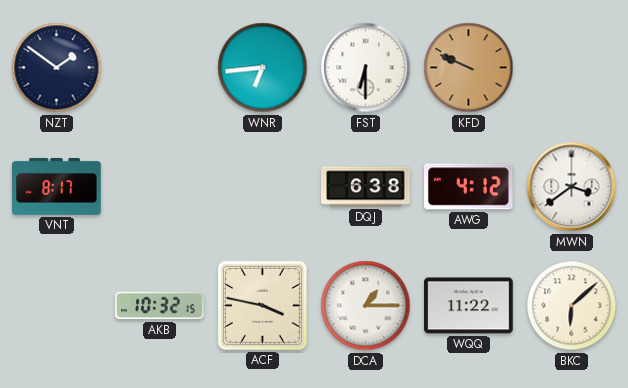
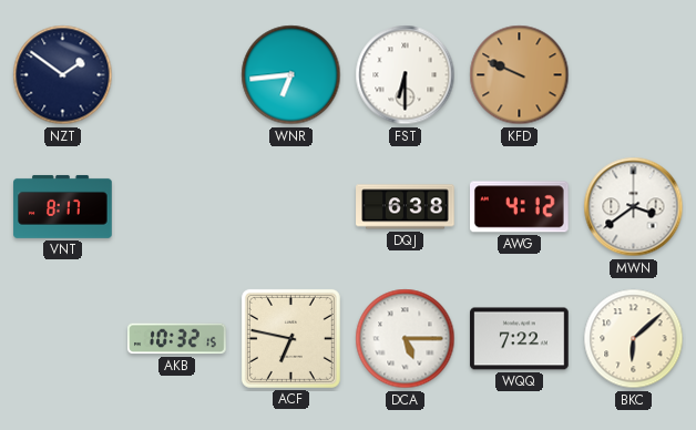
ACF: 3:47 -> 6:47
DCA: 1:15 -> 5:15
WQQ: 11:22 -> 7:22
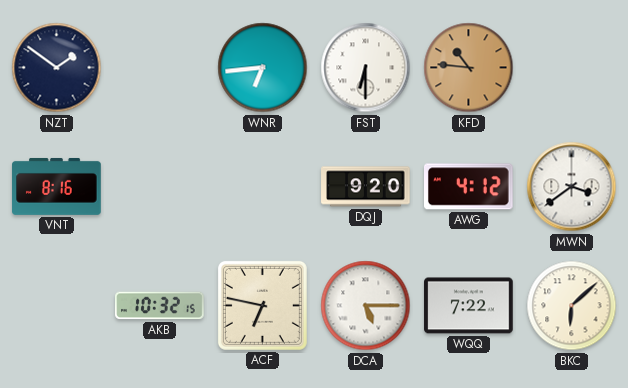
KFD: 9:49 -> 10:46
VNT: 8:17 -> 8:16
DQJ: 6:38 -> 9:20
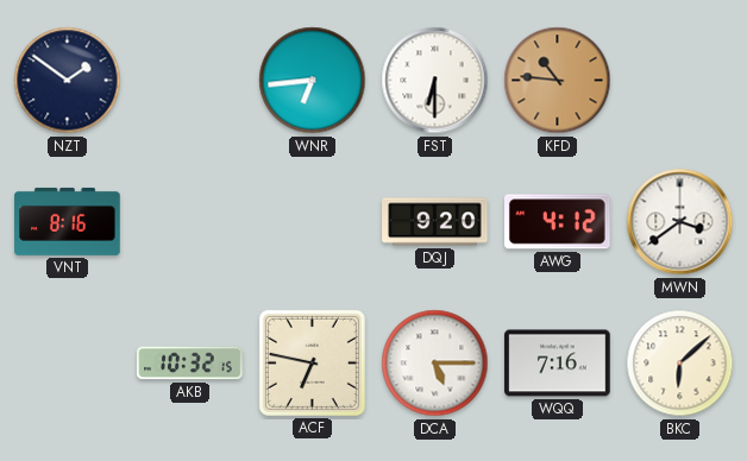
WQQ: 7:22 -> 7:16
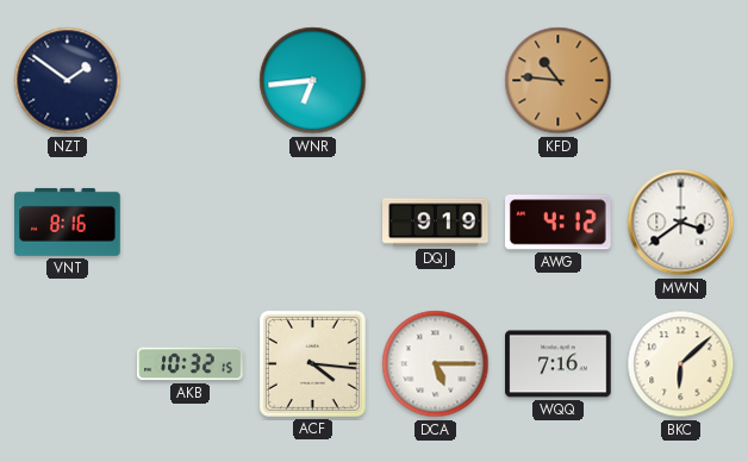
FST: 6:30 -> none
DQJ: 9:20 -> 9:19
ACF: 6:47 -> 4:16
